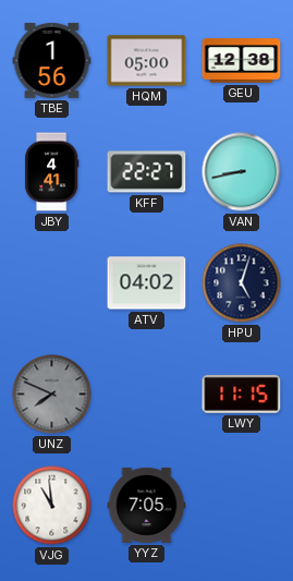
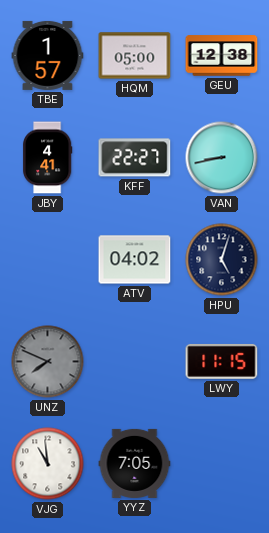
TBE: 1:56 -> 1:57
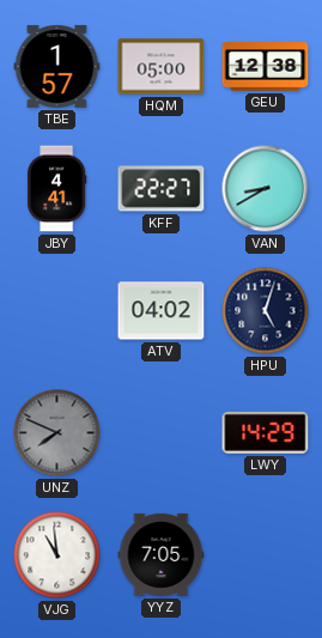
VAN: 8:43 -> 8:40
LWY: 11:15 -> 14:29
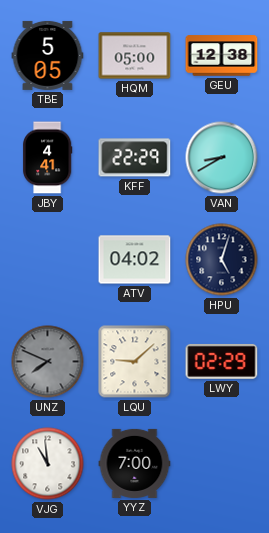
TBE: 1:57 -> 5:05
KFF: 22:27 -> 22:29
LQU: none -> 9:08
LWY: 14:29 -> 02:29
YYZ: 7:05 -> 7:00
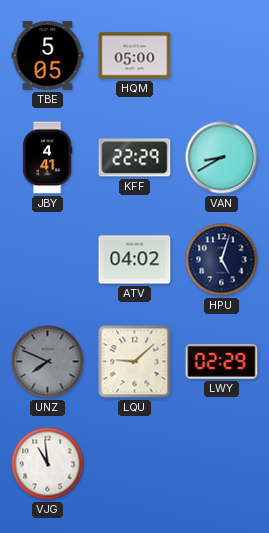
GEU: 12:38 -> none
YYZ: 7:00 -> none
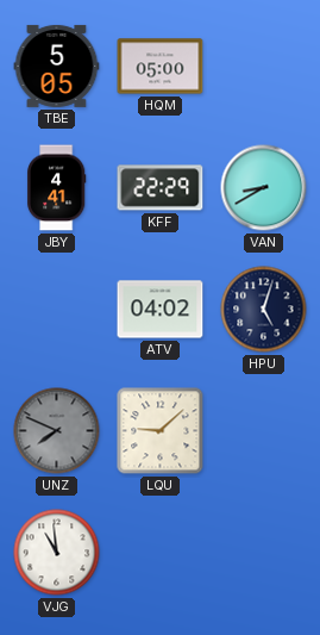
LWY: 02:29 -> none
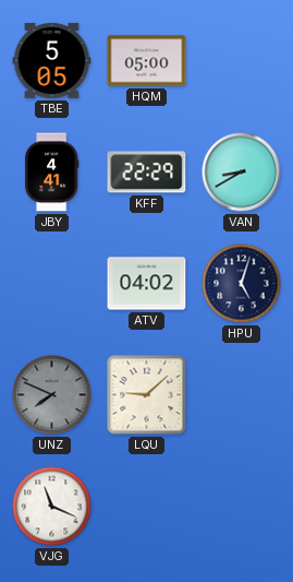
VJG: 10:59 -> 11:19
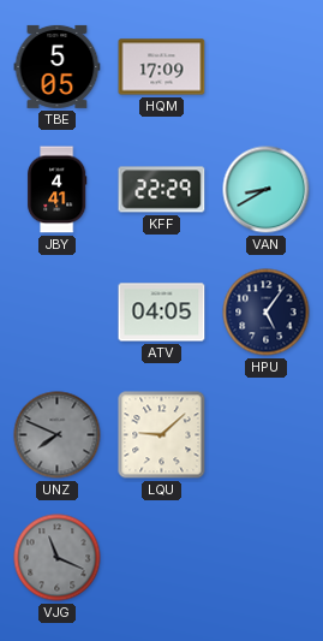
HQM: 05:00 -> 17:09
ATV: 04:02 -> 04:05
HPU: 5:03 -> 5:06
VJG dial: white -> grey
